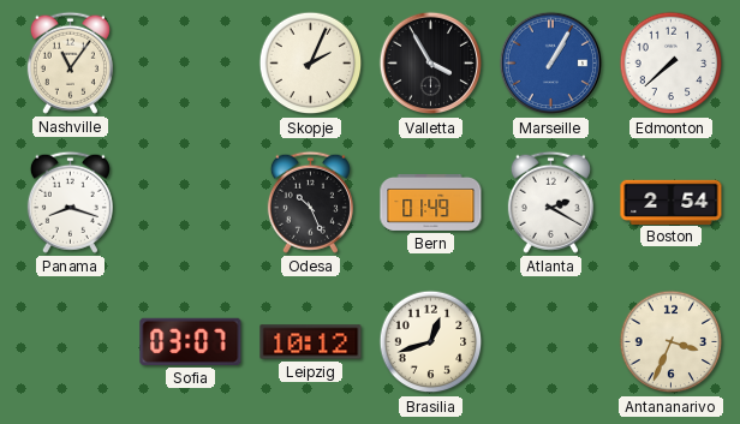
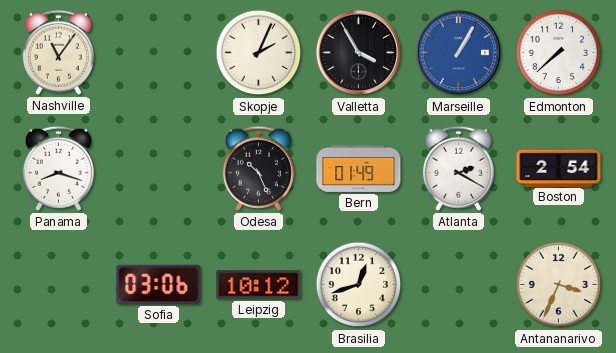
Sofia: 03:07 -> 03:06
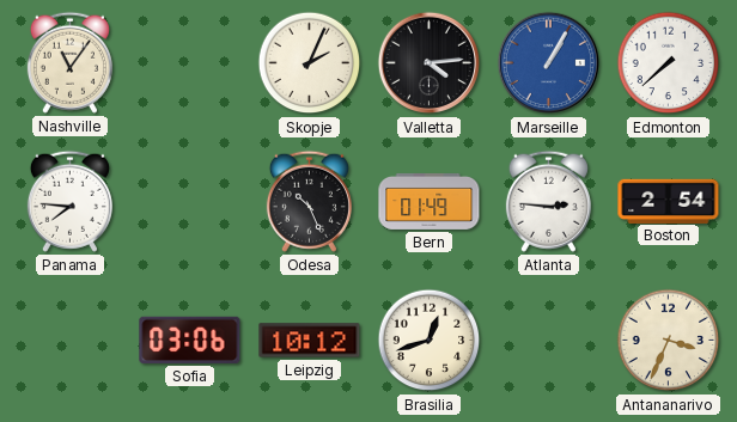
Valletta: 3:55 -> 4:14
Panama: 8:18 -> 7:46
Atlanta: 2:20 -> 2:46
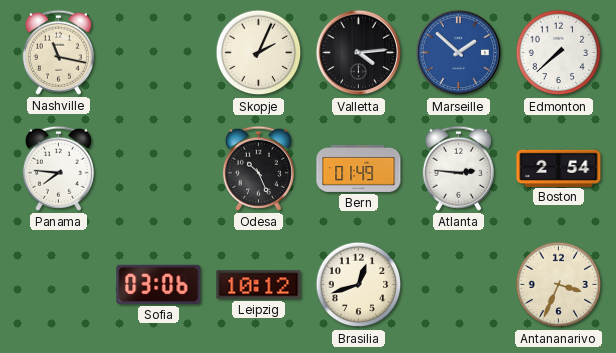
Nashville: 11:06 -> 11:17
Marseille: 1:05 -> 1:52
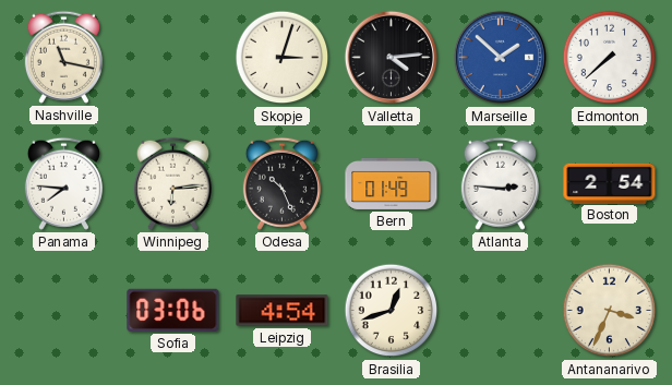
Skopje: 2:04 -> 3:03
Winnipeg: none -> 6:14
Leipzig: 10:12 -> 4:54
